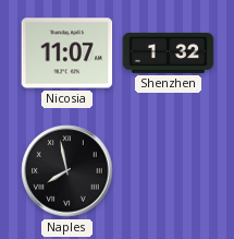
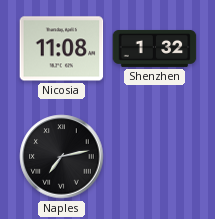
Nicosia: 11:07 -> 11:08
Naples: 7:58 -> 7:13
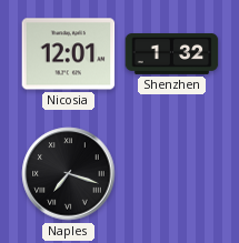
Nicosia: 11:08 -> 12:01
Naples: 7:13 -> 7:18
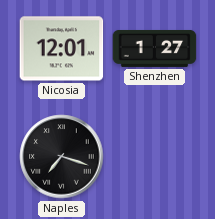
Shenzhen: 1:32 -> 1:27
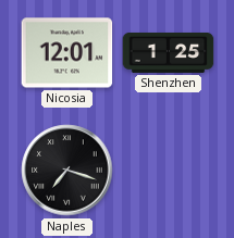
Shenzhen: 1:27 -> 1:25
